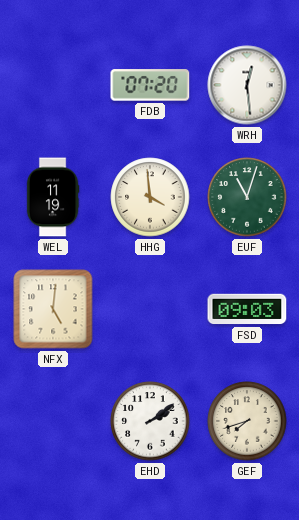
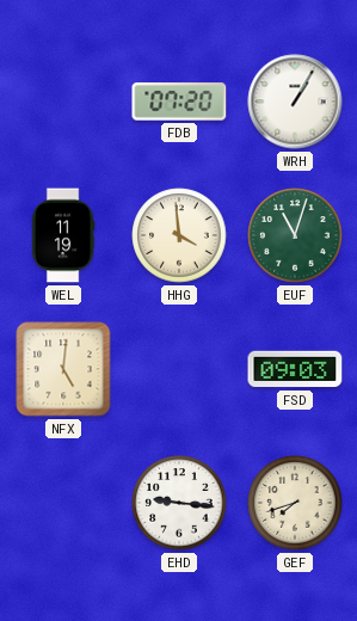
WRH: 12:29 -> 1:05
EHD: 2:09 -> 9:16
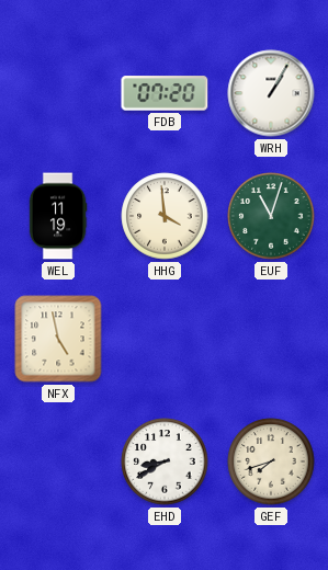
NFX: 5:01 -> 4:58
FSD: 09:03 -> none
EHD: 9:16 -> 8:40
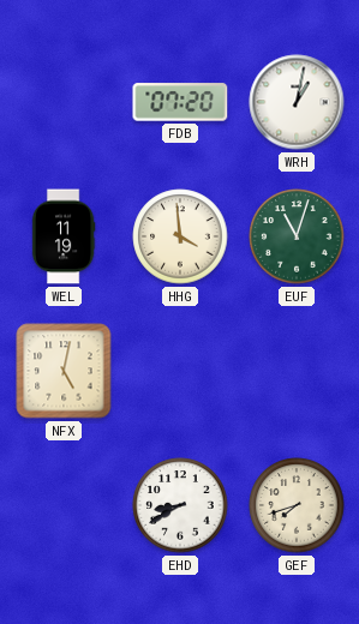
WRH: 1:05 -> 1:02
NFX: 4:58 -> 5:02
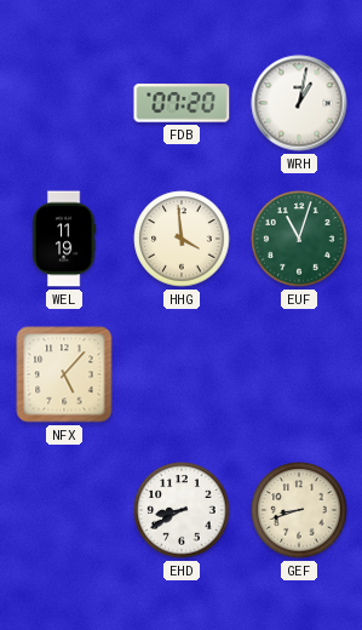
NFX: 5:02 -> 5:07
GEF: 7:42 -> 8:42
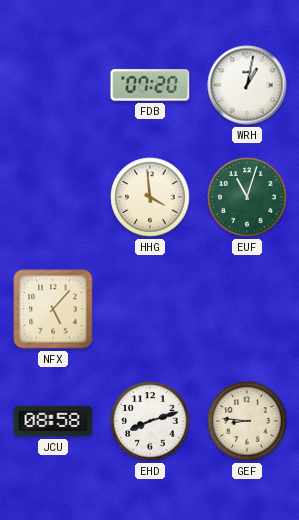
WEL: 11:19 -> none
JCU: none -> 08:58
EHD: 8:40 -> 8:12
GEF: 8:42 -> 8:46
